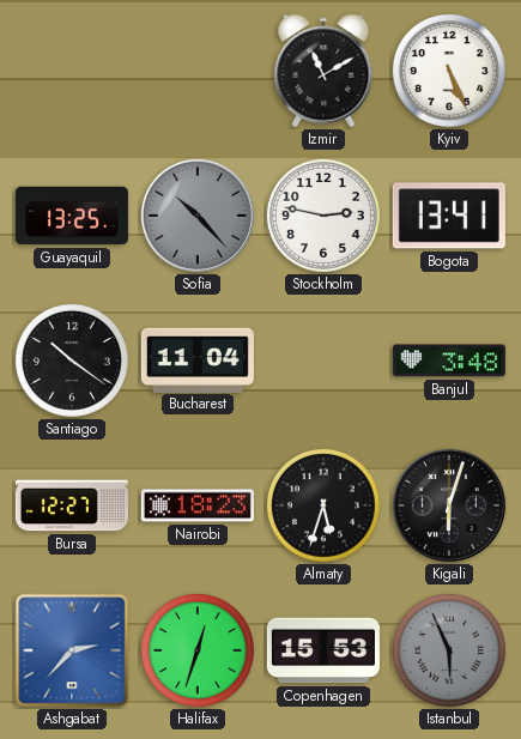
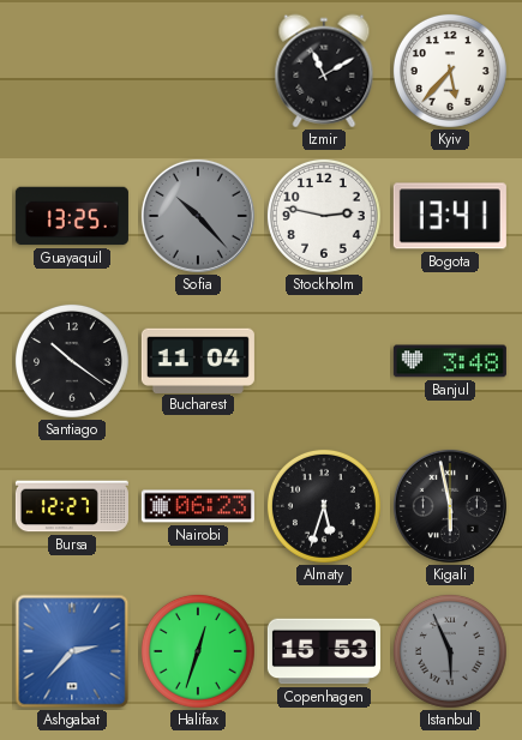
Kyiv: 5:26 -> 5:37
Nairobi: 18:23 -> 06:23
Kigali: 6:03 -> 5:58
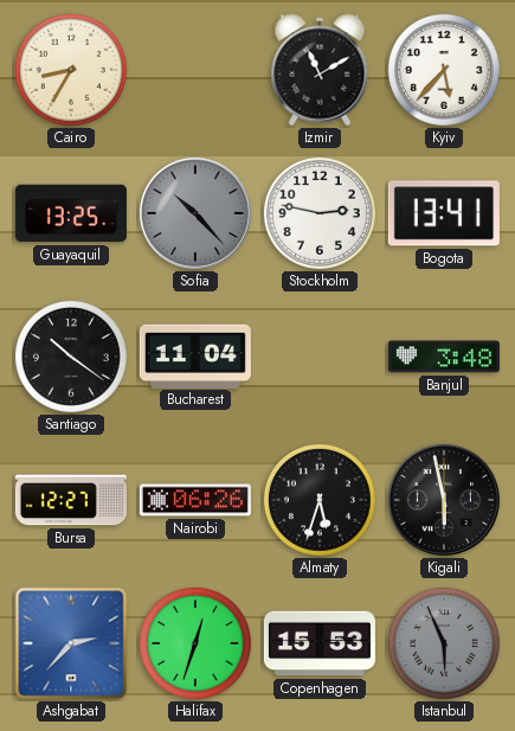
Cairo: none -> 8:35
Nairobi: 06:23 -> 06:26
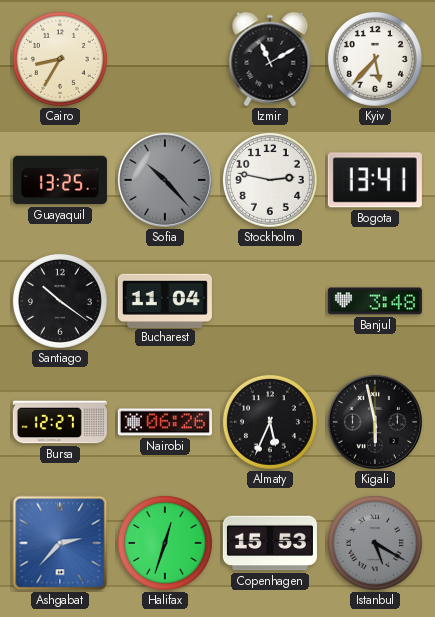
Almaty: 5:33 -> 5:34
Istanbul: 5:56 -> 5:20
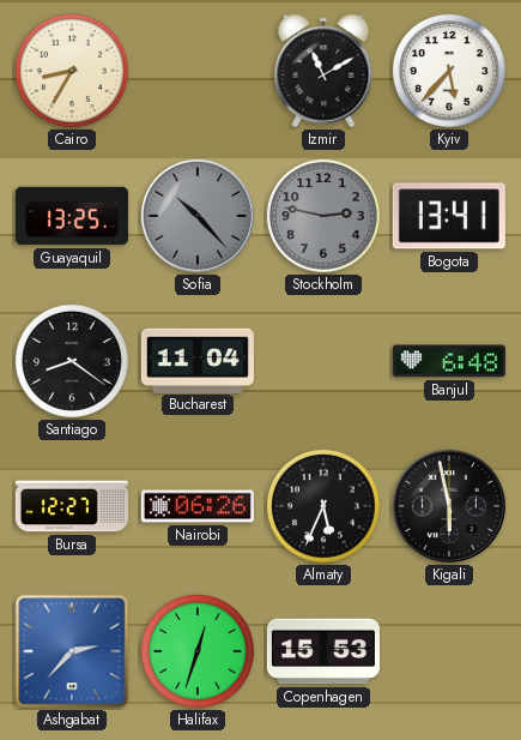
Stockholm dial: white -> grey
Santiago: 10:21 -> 8:21
Banjul: 3:48 -> 6:48
Istanbul: 5:20 -> none
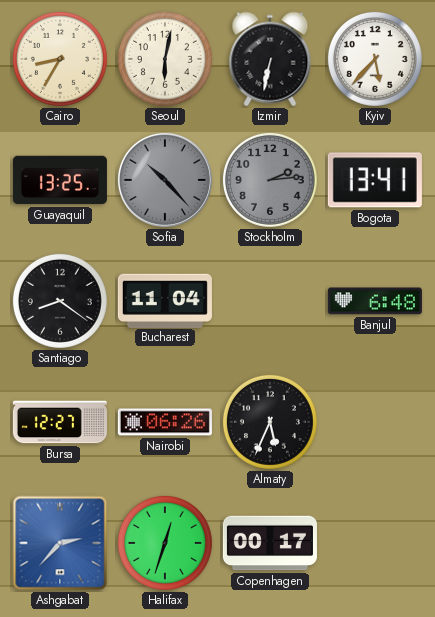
Seoul: none -> 6:02
Izmir: 11:10 -> 6:32
Stockholm: 2:47 -> 2:14
Kigali: 5:58 -> none
Copenhagen: 15:53 -> 00:17
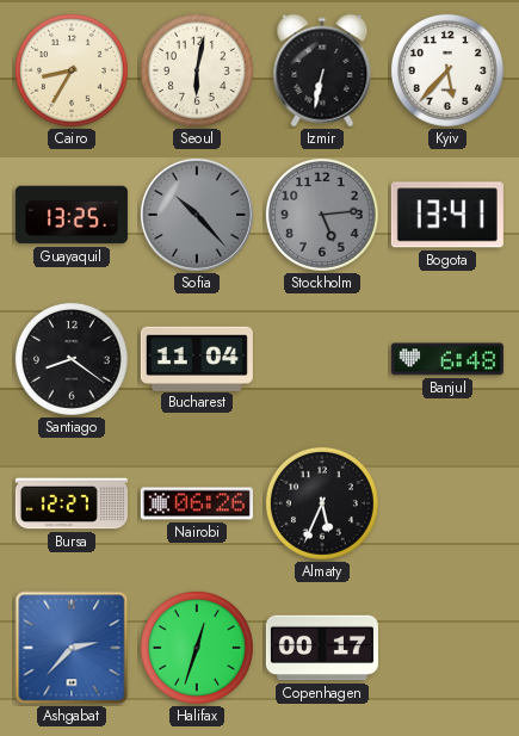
Stockholm: 2:14 -> 5:14
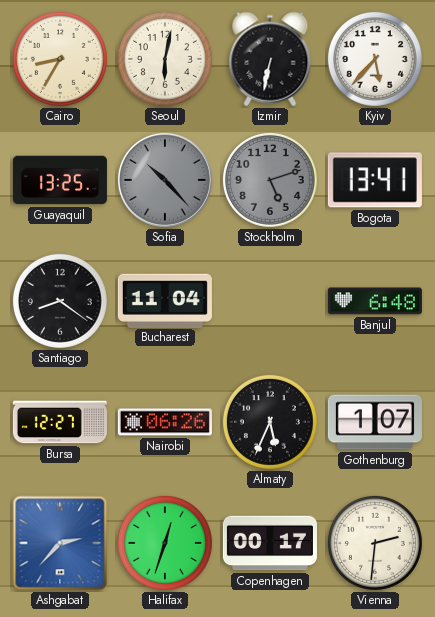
Stockholm: 5:14 -> 5:12
Gothenburg: none -> 1:07
Vienna: none -> 2:31
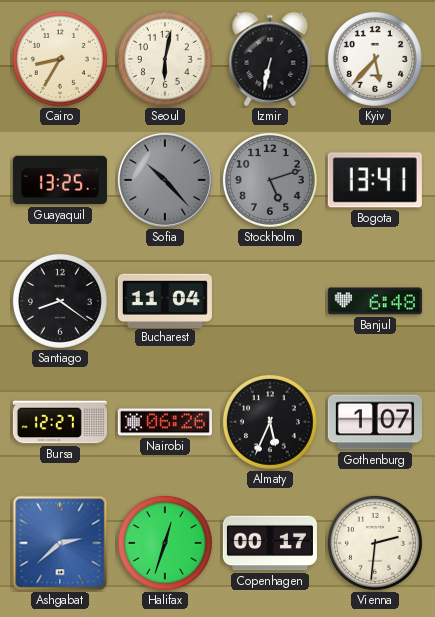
Ashgabat: 2:37 -> 2:38
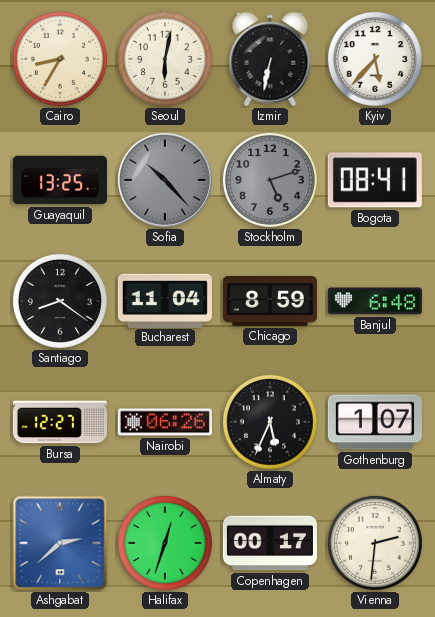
Bogota: 13:41 -> 08:41
Chicago: none -> 8:59
